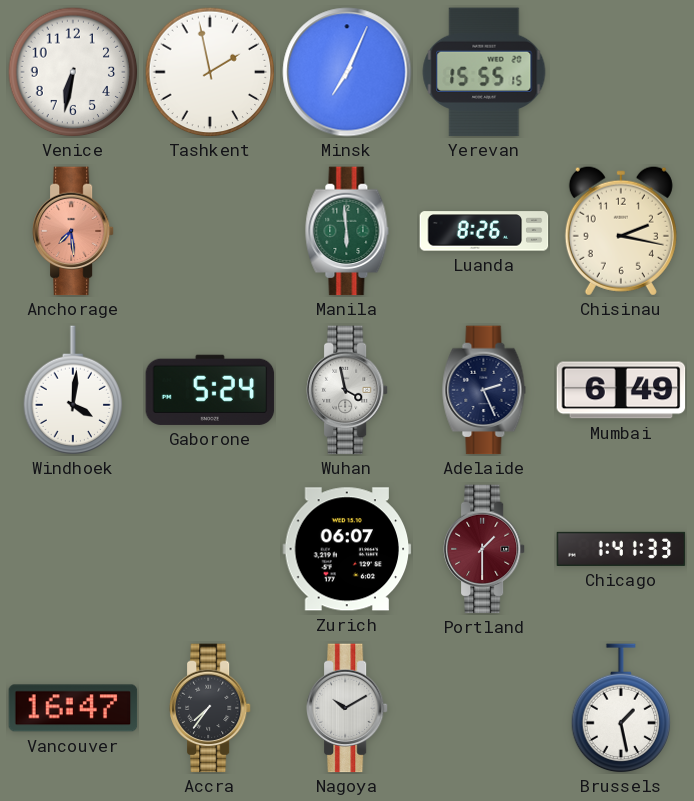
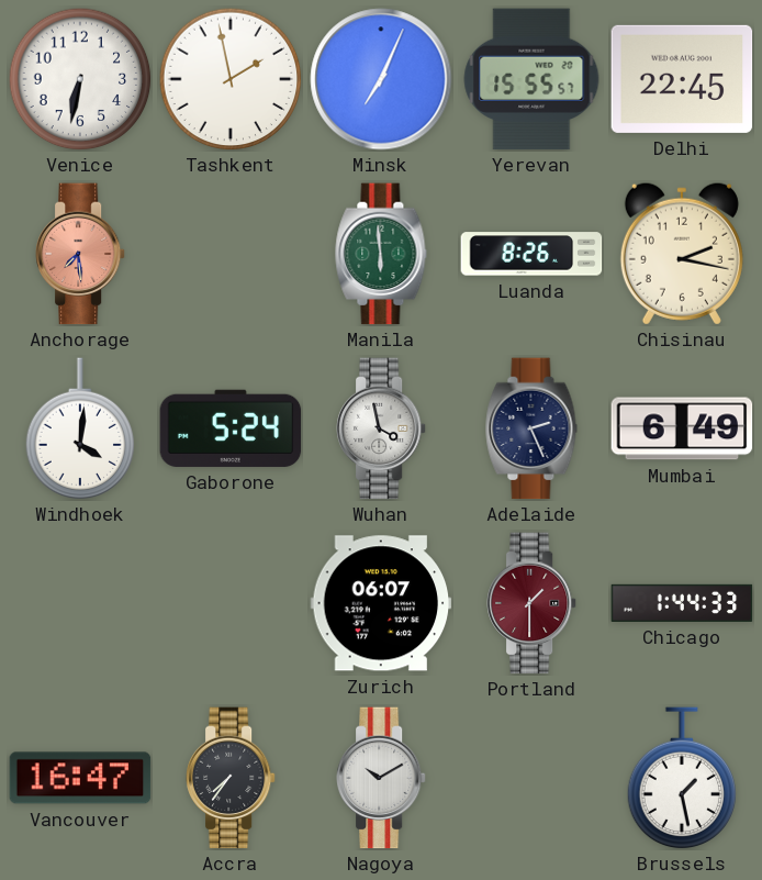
Yerevan: 15:55:15 -> 15:55:57
Delhi: none -> 22:45
Chicago: 1:41 -> 1:44
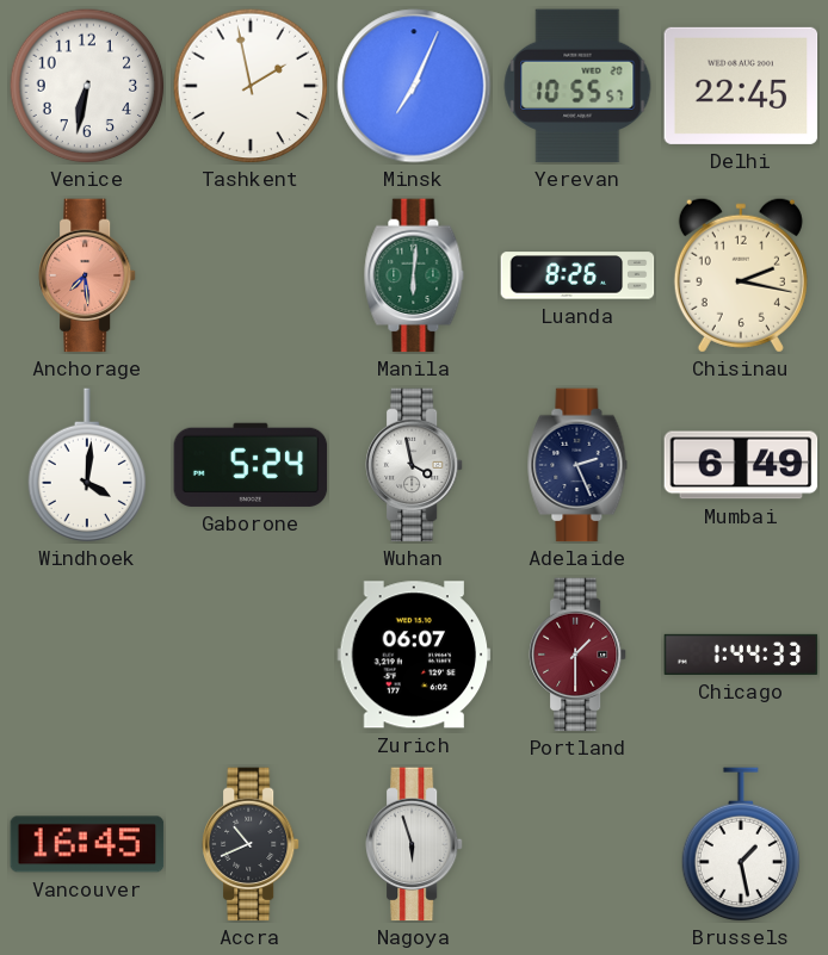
Yerevan: 15:55 -> 10:55
Manila: 5:59 -> 6:01
Vancouver: 16:47 -> 16:45
Accra: 7:36 -> 10:41
Nagoya: 10:10 -> 5:57
